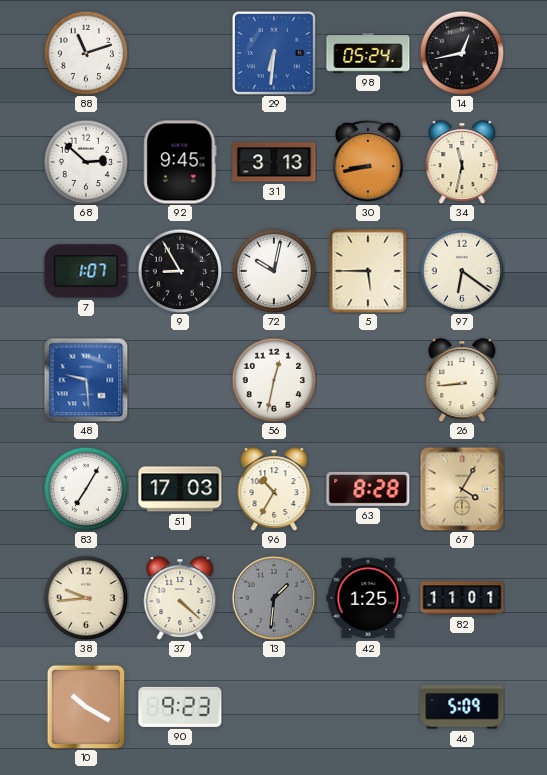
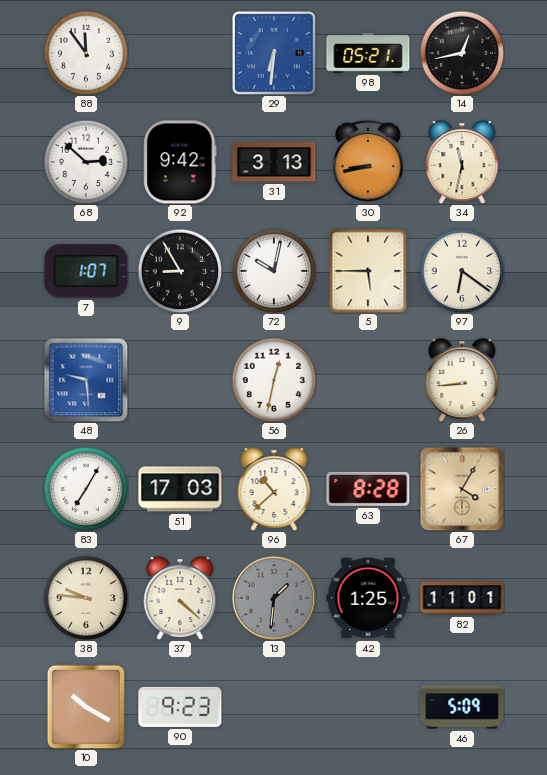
88: 11:12 -> 11:54
98: 05:24 -> 05:21
92: 9:45 -> 9:42
96: 10:35 -> 10:38
38: 9:44 -> 9:46
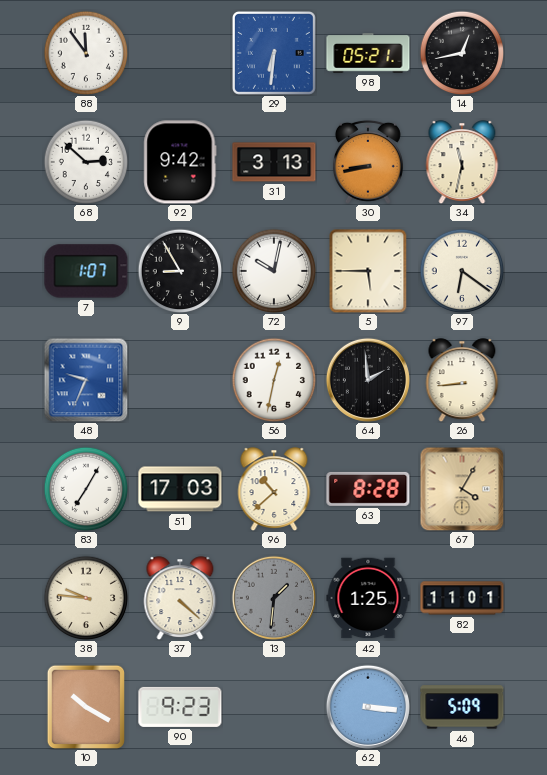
48: 9:29 -> 9:34
64: none -> 1:59
62: none -> 3:16
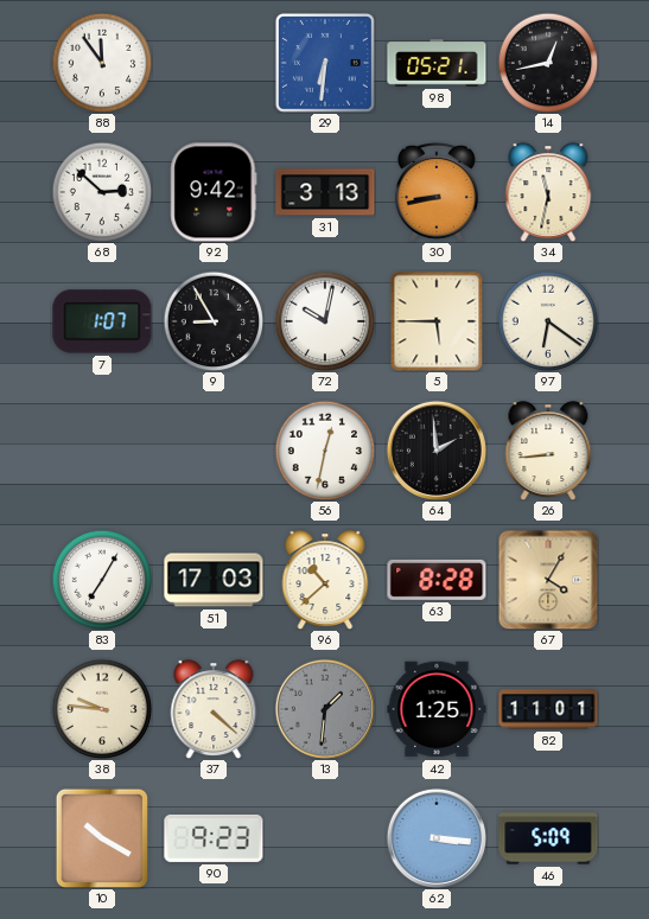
48: 9:34 -> none
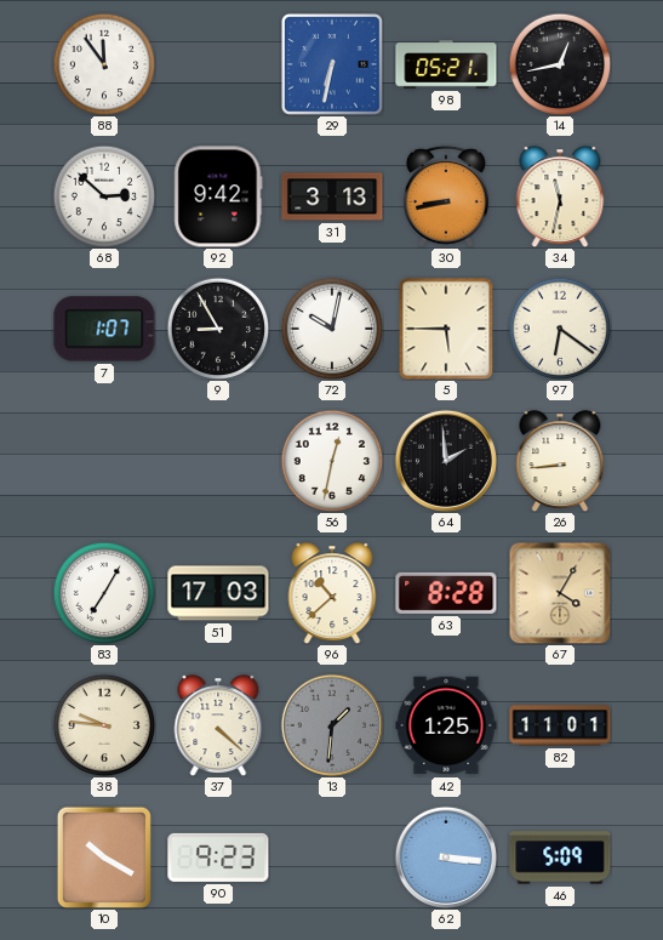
29: 6:31 -> 6:32
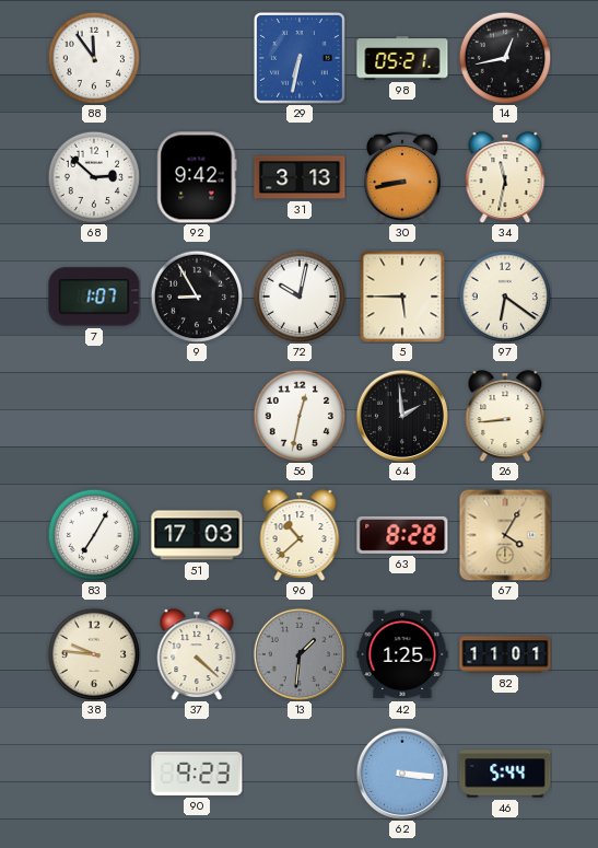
10: 10:20 -> none
46: 5:09 -> 5:44
